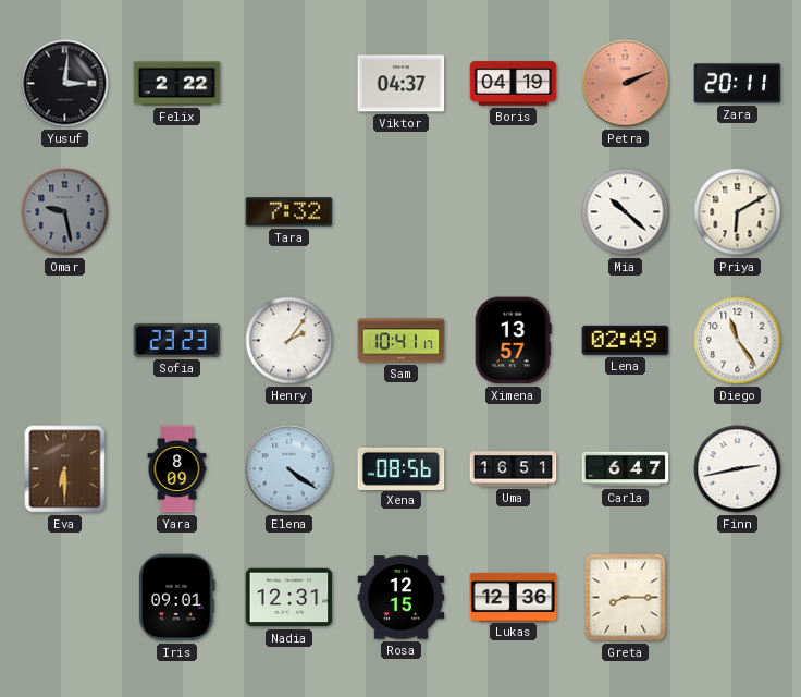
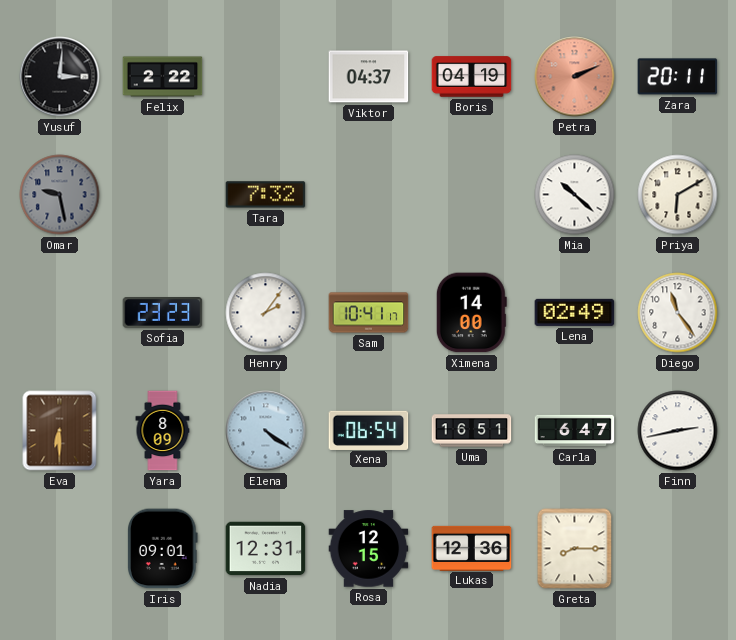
Ximena: 13:57 -> 14:00
Xena: 08:56 -> 06:54
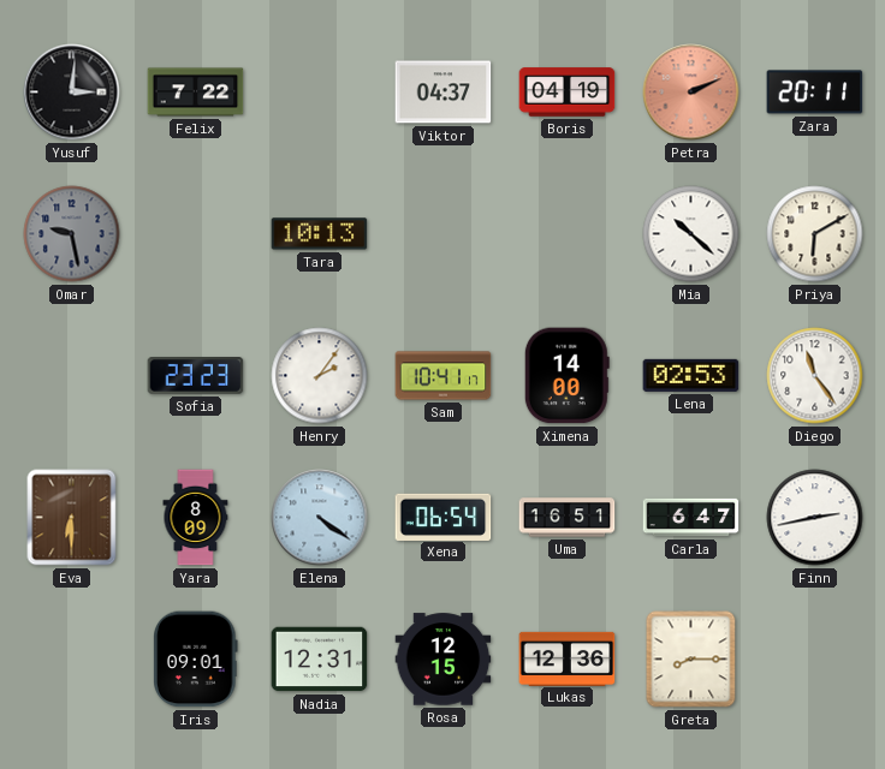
Felix: 2:22 -> 7:22
Tara: 7:32 -> 10:13
Lena: 02:49 -> 02:53
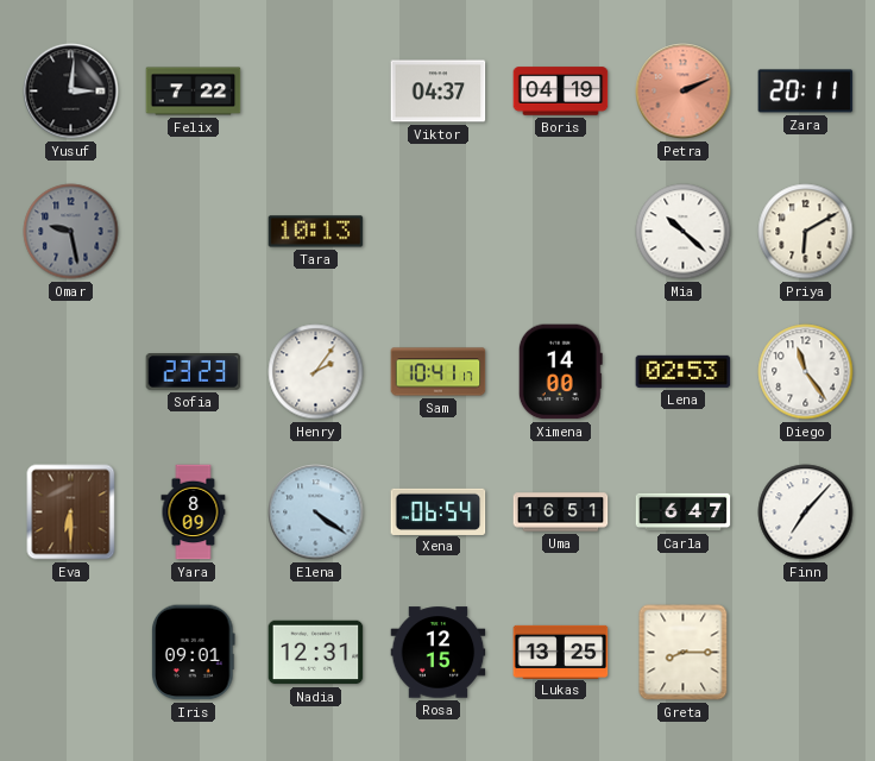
Finn: 2:43 -> 7:07
Lukas: 12:36 -> 13:25
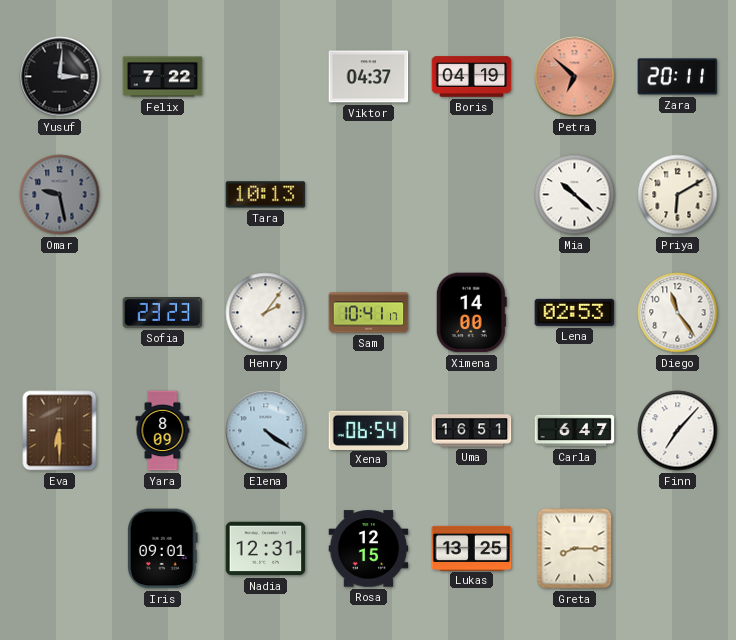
Petra: 2:11 -> 6:52
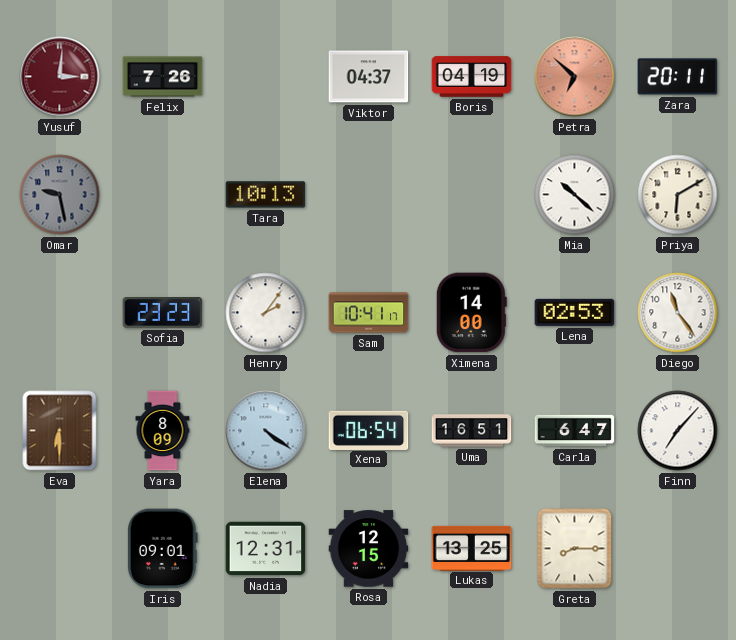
Yusuf dial: black -> burgundy
Felix: 7:22 -> 7:26
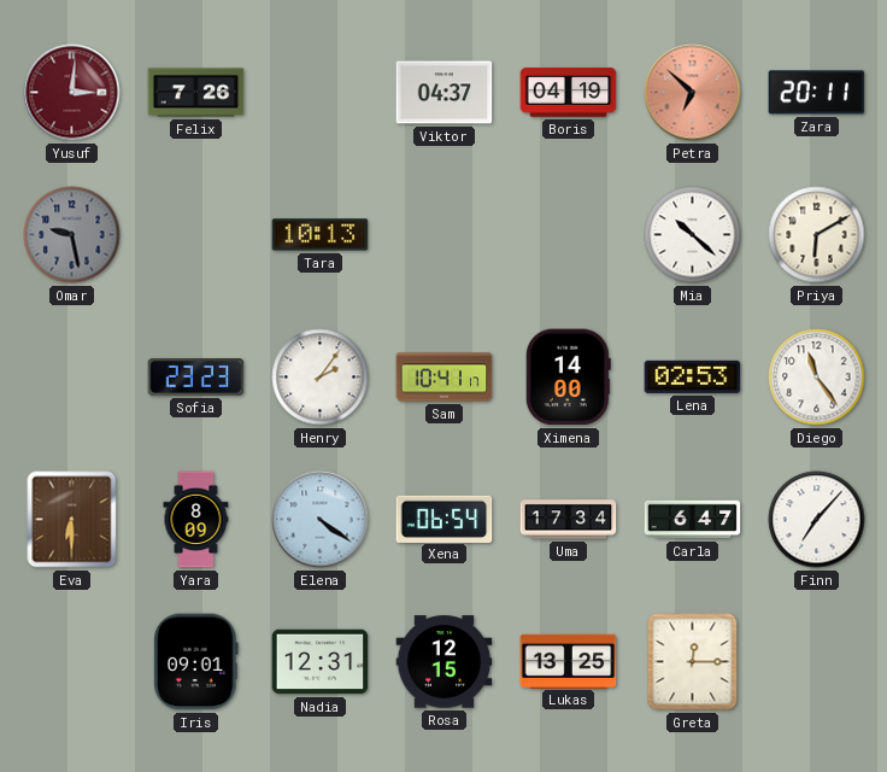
Uma: 16:51 -> 17:34
Greta: 8:15 -> 12:15
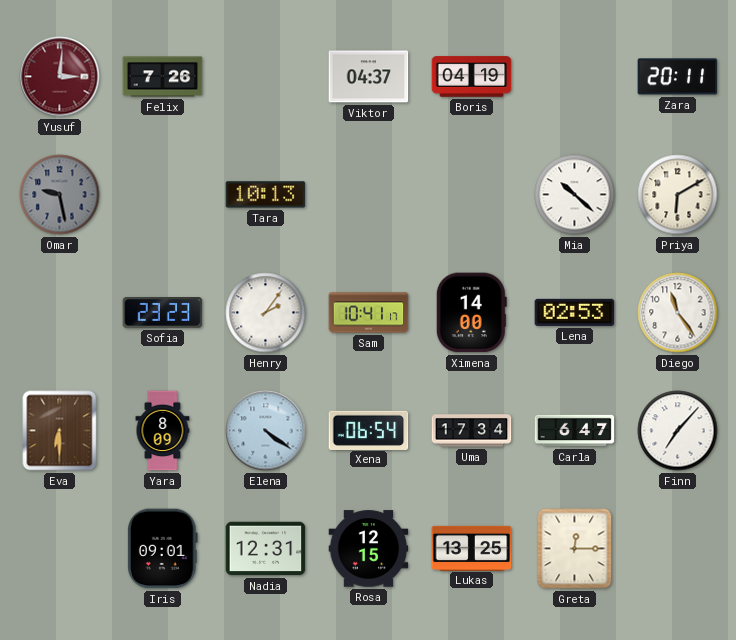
Petra: 6:52 -> none
